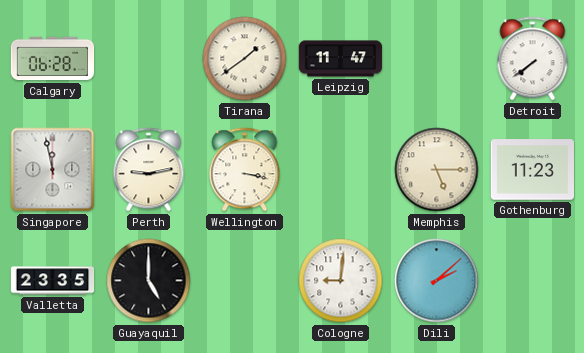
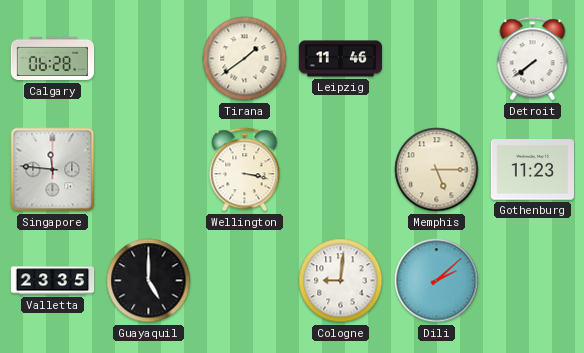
Leipzig: 11:47 -> 11:46
Singapore: 11:58 -> 11:46
Perth: 9:13 -> none
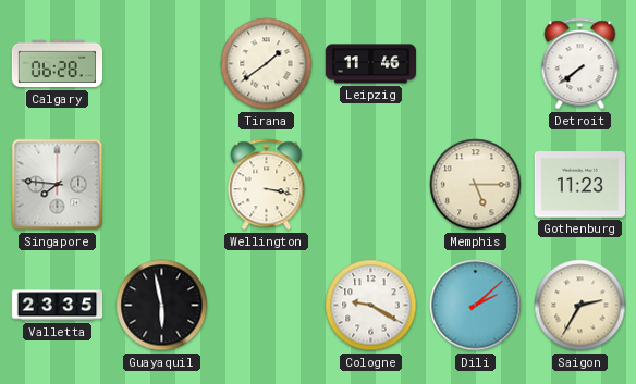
Singapore: 11:46 -> 7:46
Guayaquil: 5:00 -> 5:58
Cologne: 9:01 -> 9:20
Saigon: none -> 2:35
